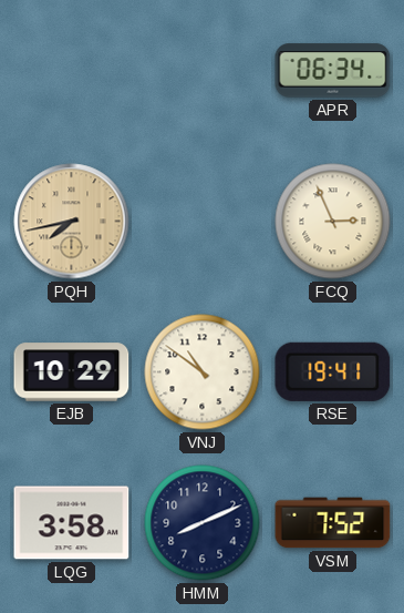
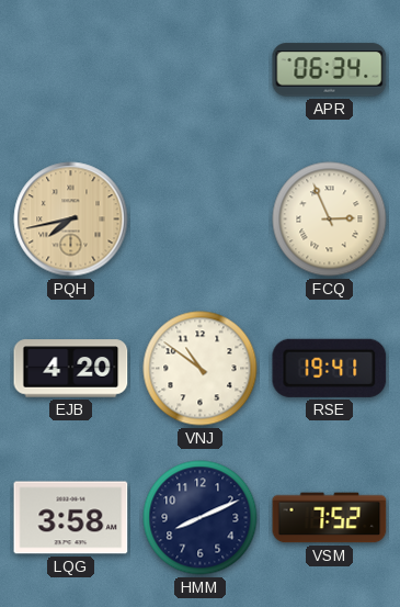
EJB: 10:29 -> 4:20
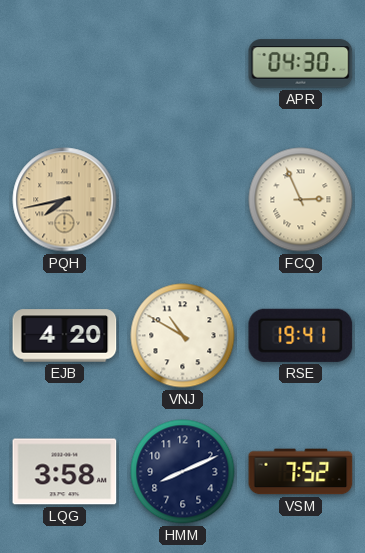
APR: 06:34 -> 04:30
VNJ: 10:51 -> 10:50
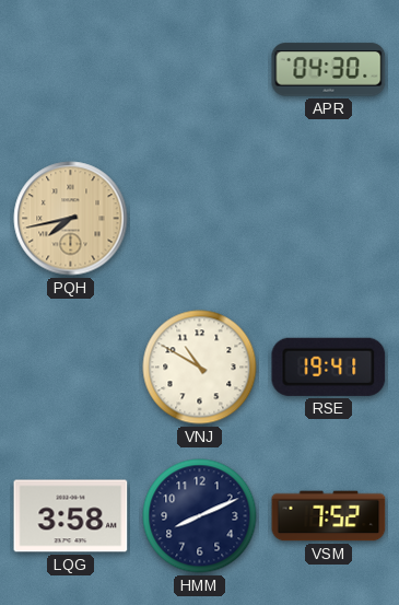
FCQ: 2:56 -> none
EJB: 4:20 -> none
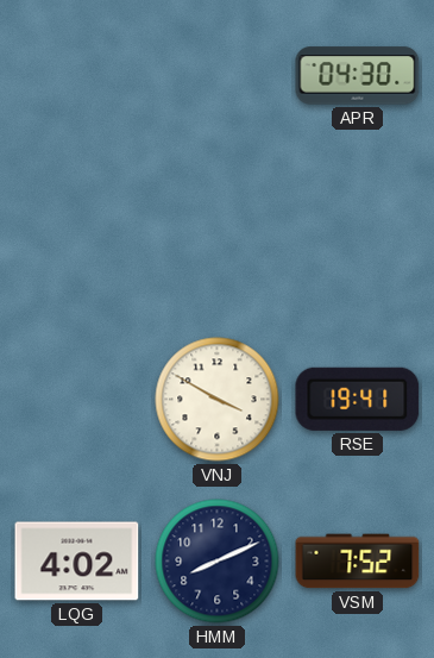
PQH: 7:43 -> none
VNJ: 10:50 -> 3:50
LQG: 3:58 -> 4:02
